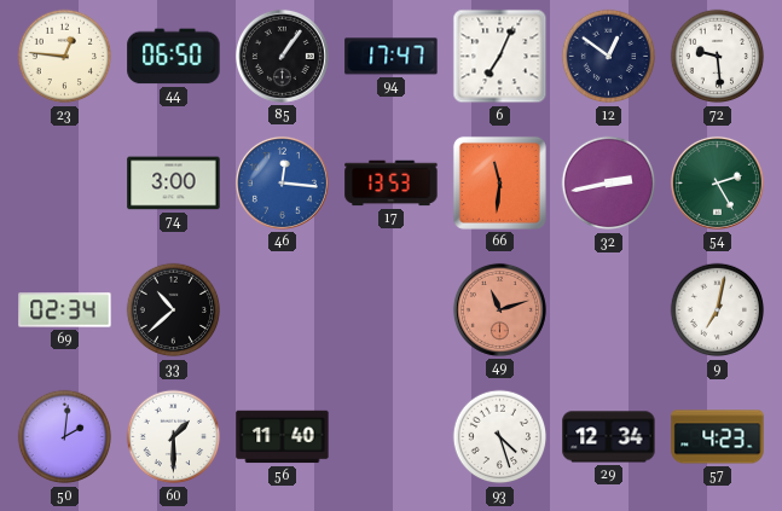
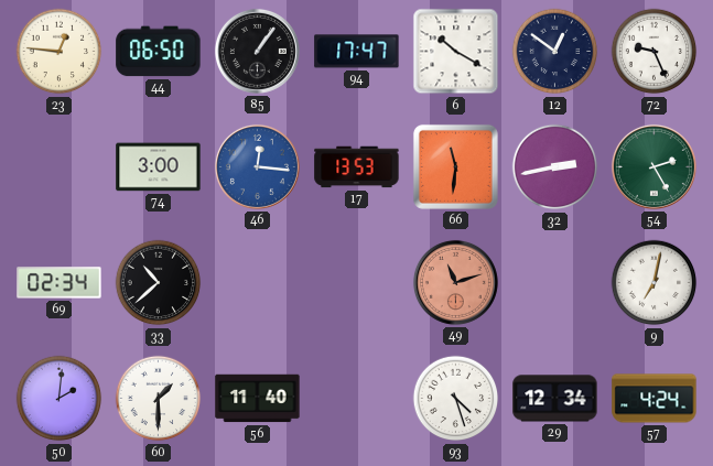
6: 7:04 -> 10:20
72: 9:29 -> 9:26
57: 4:23 -> 4:24
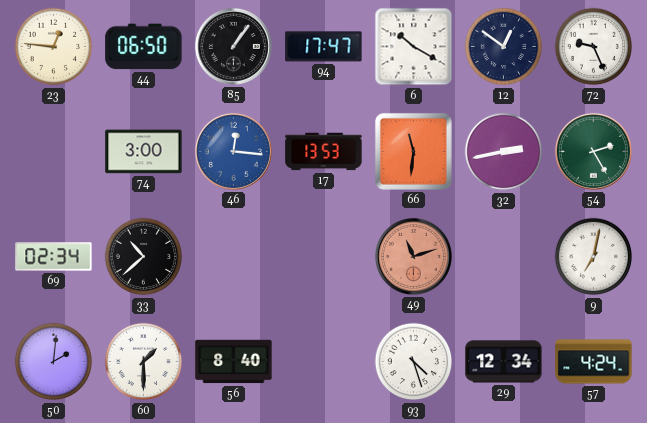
56: 11:40 -> 8:40
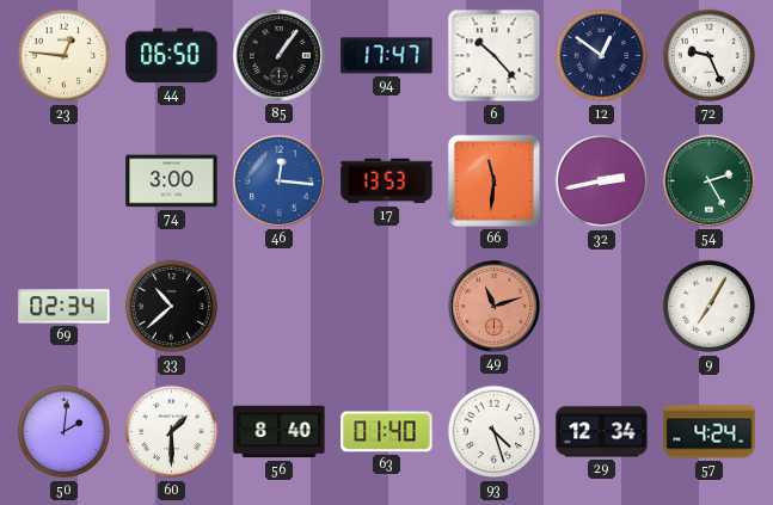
6: 10:20 -> 10:23
9: 7:02 -> 7:05
63: none -> 01:40
